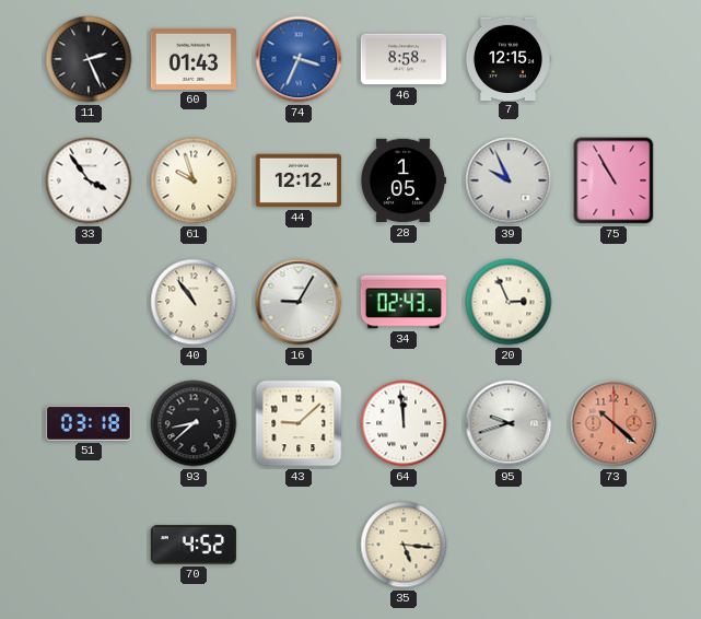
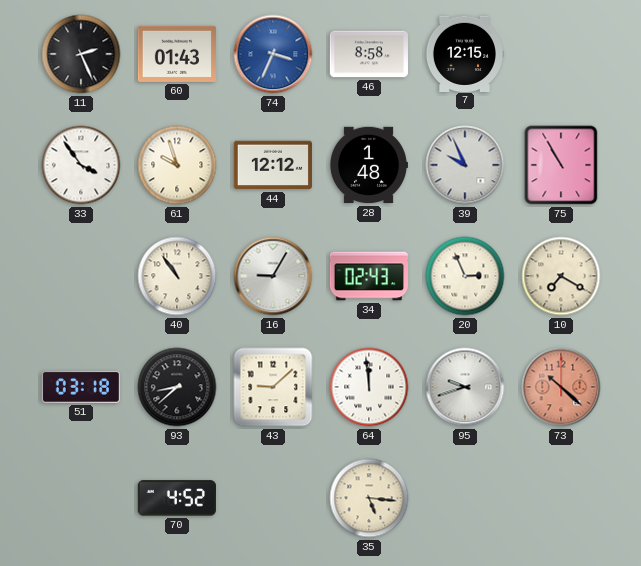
28: 1:05 -> 1:48
10: none -> 7:20
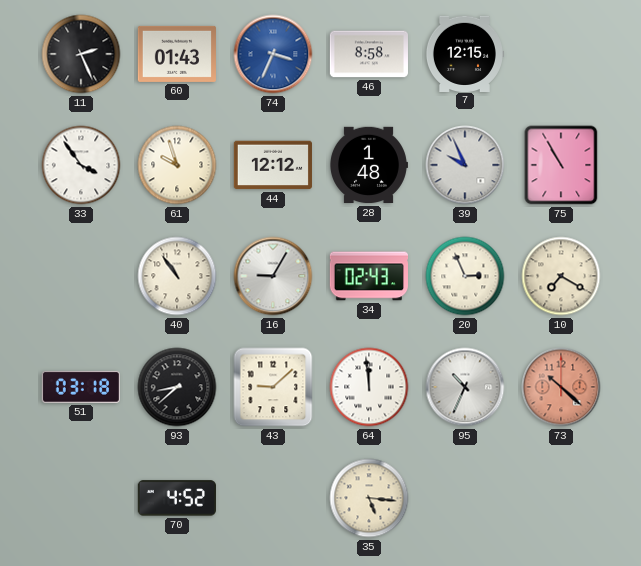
95: 9:42 -> 10:34
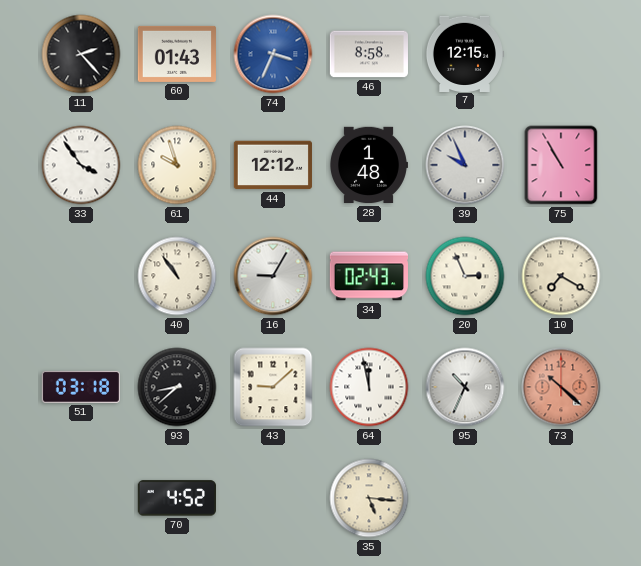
11: 2:26 -> 2:23
64: 11:59 -> 11:58
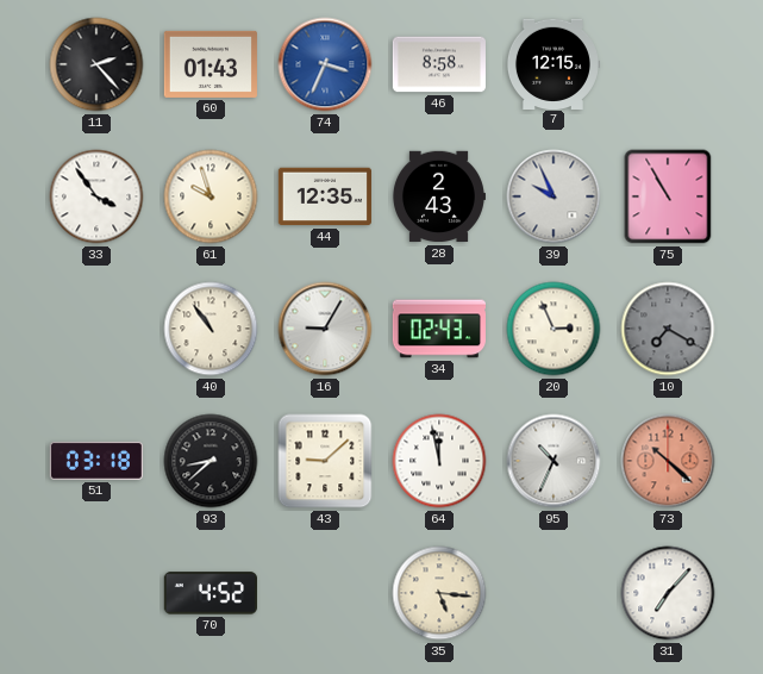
44: 12:12 -> 12:35
28: 1:48 -> 2:43
10 dial: cream -> grey
31: none -> 7:07
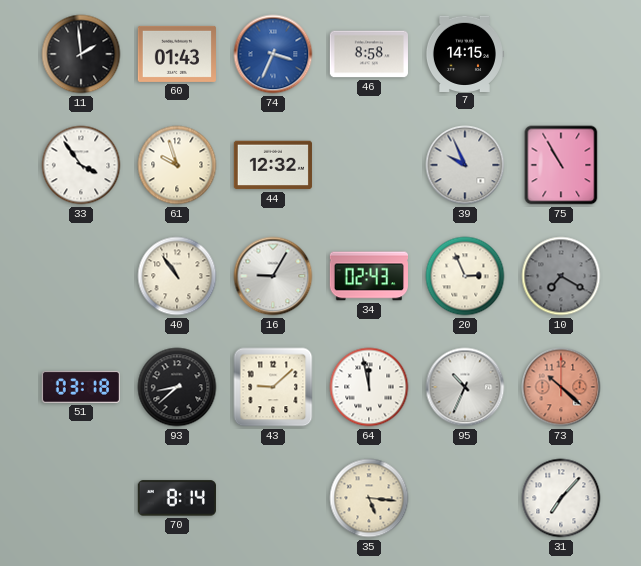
11: 2:23 -> 1:59
7: 12:15 -> 14:15
44: 12:35 -> 12:32
28: 2:43 -> none
70: 4:52 -> 8:14
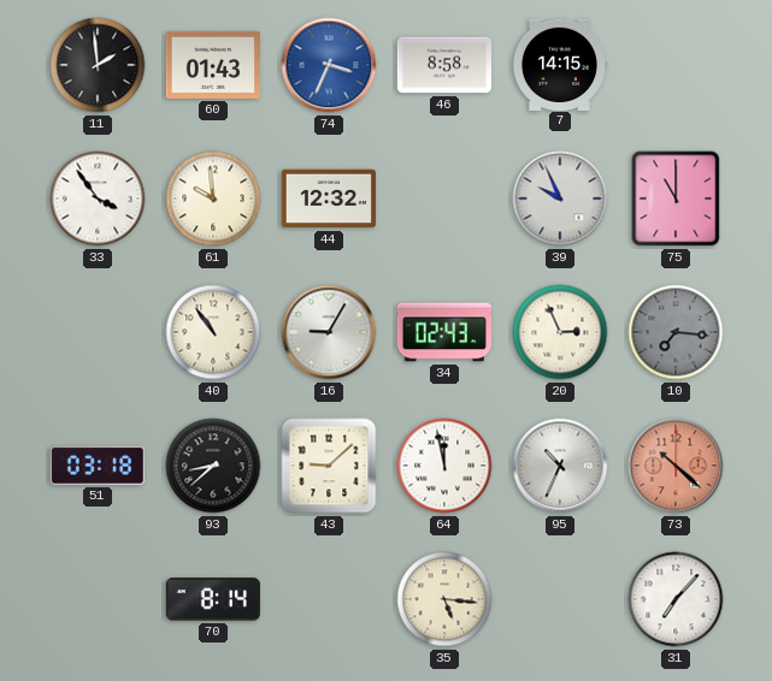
61: 9:57 -> 9:59
75: 10:55 -> 11:00
10: 7:20 -> 7:16
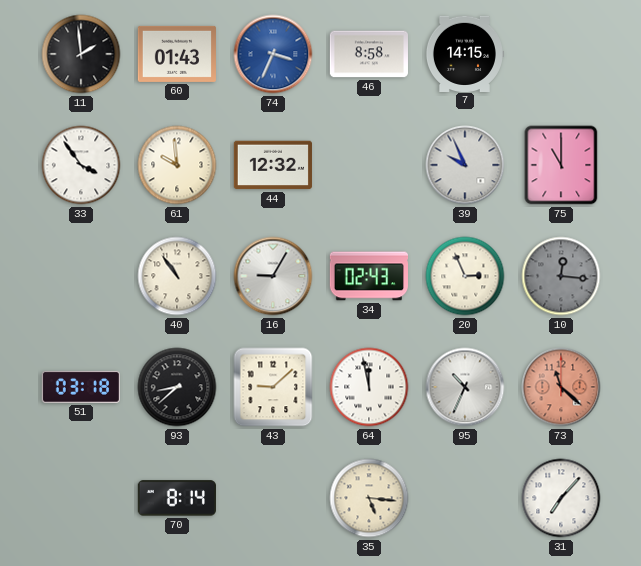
10: 7:16 -> 12:16
73: 10:22 -> 11:22
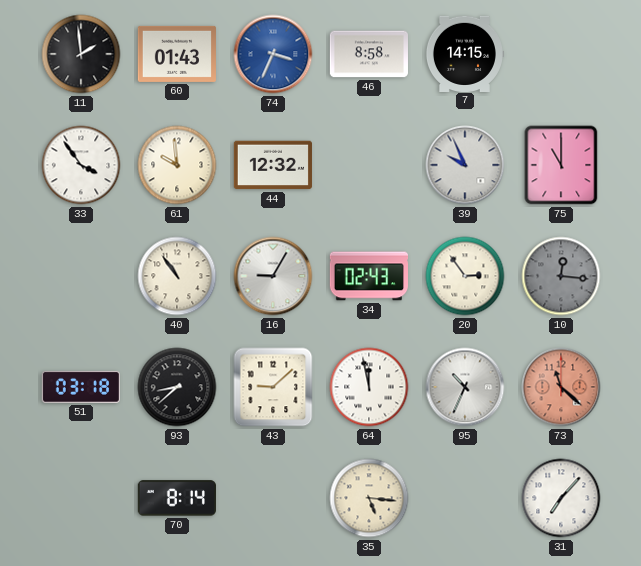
20: 2:56 -> 2:54
